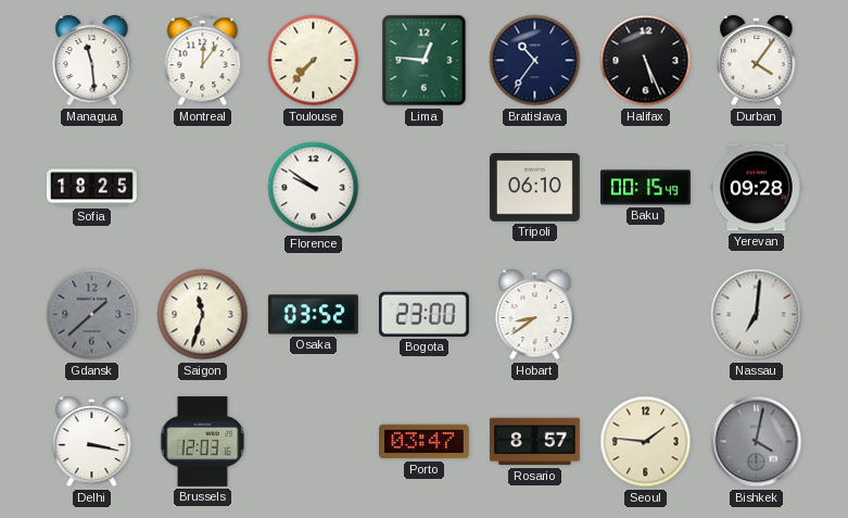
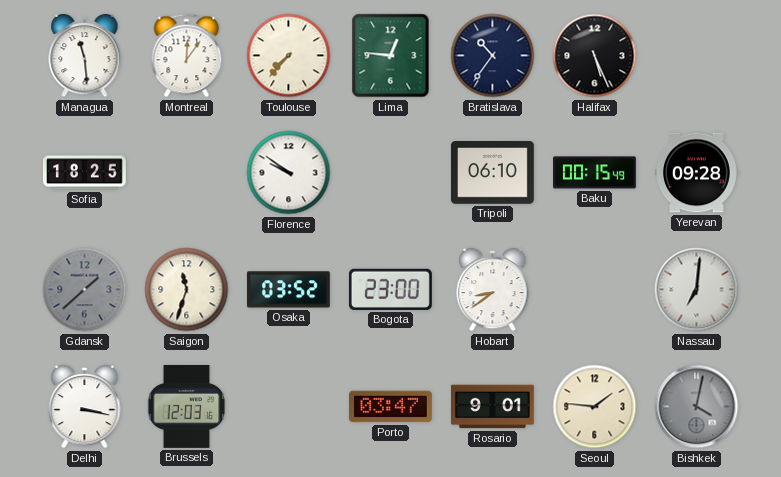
Durban: 4:06 -> none
Rosario: 8:57 -> 9:01
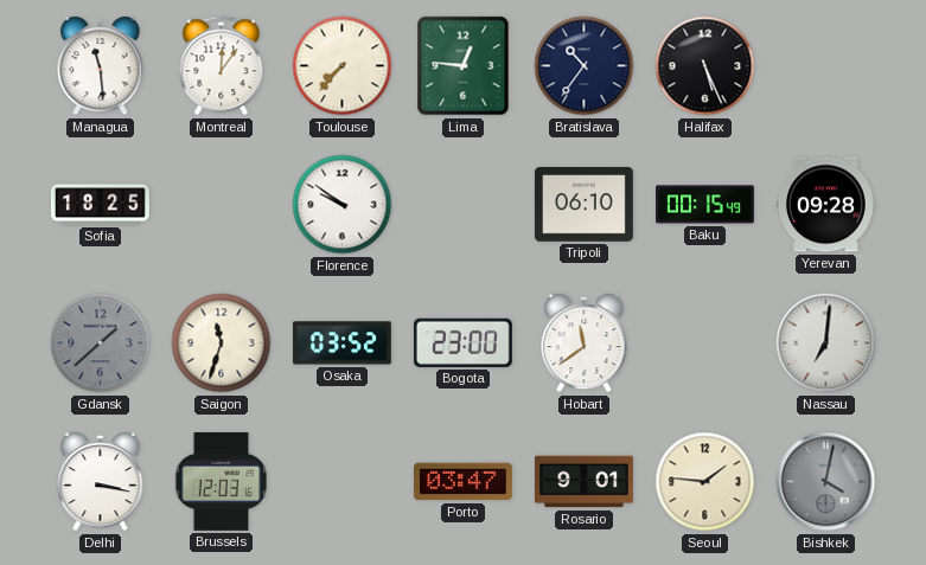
Hobart: 8:39 -> 11:39
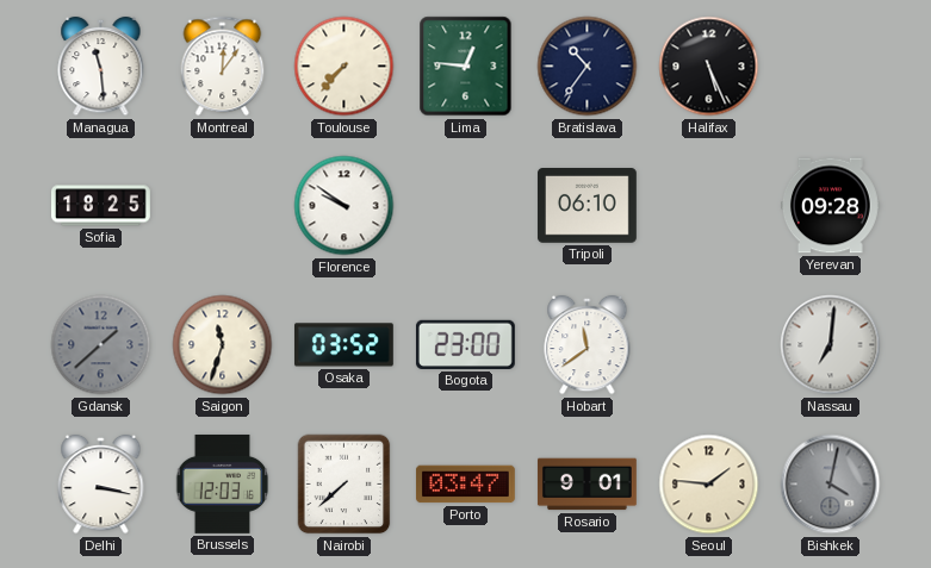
Baku: 00:15 -> none
Nairobi: none -> 7:38
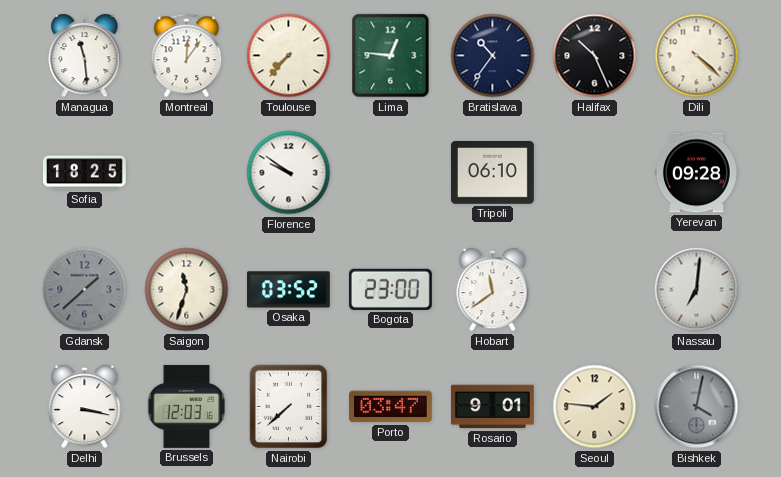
Halifax: 5:26 -> 10:26
Dili: none -> 4:22
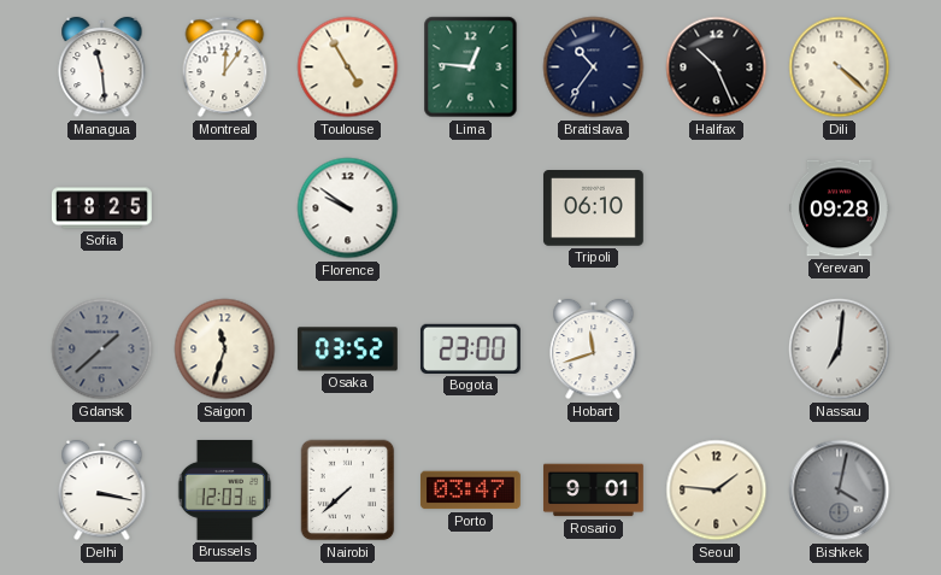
Toulouse: 7:37 -> 4:55
Hobart: 11:39 -> 11:42
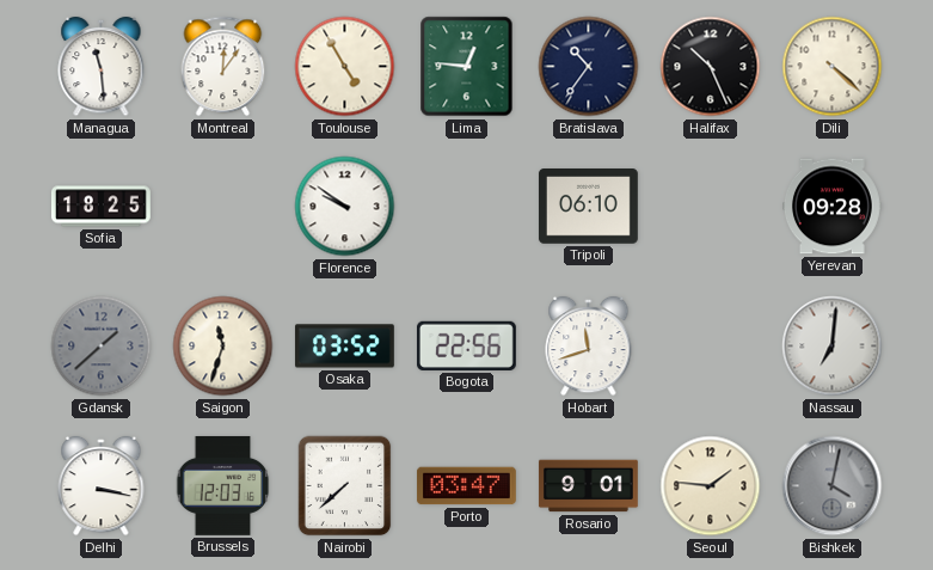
Bogota: 23:00 -> 22:56
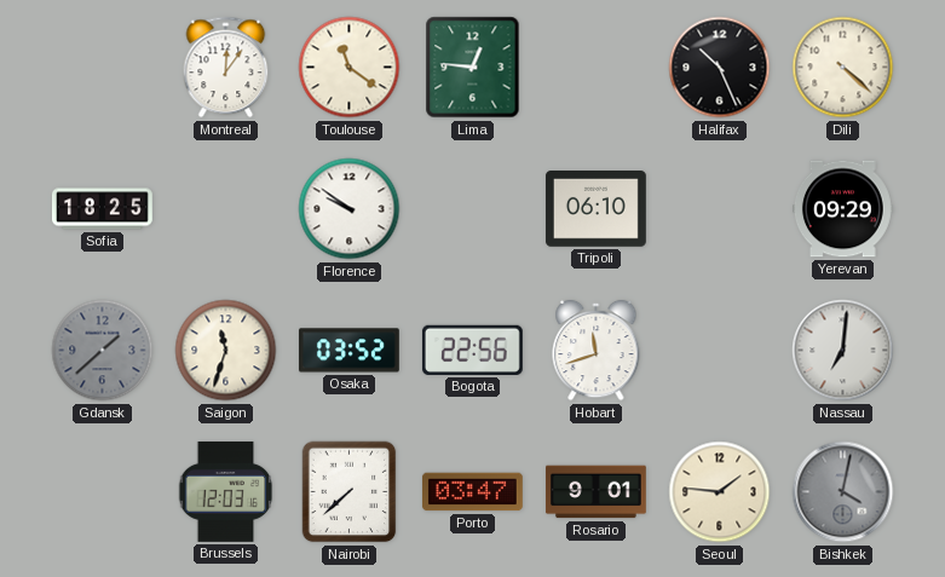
Managua: 11:29 -> none
Toulouse: 4:55 -> 11:21
Bratislava: 10:36 -> none
Yerevan: 09:28 -> 09:29
Delhi: 3:17 -> none
